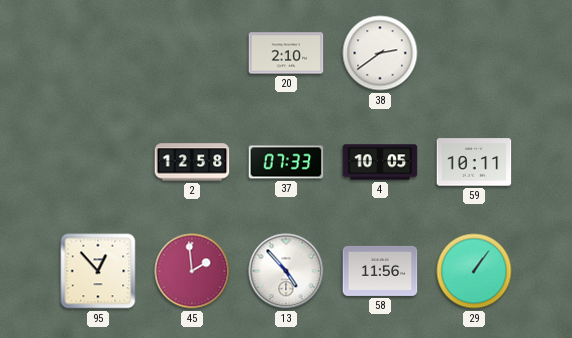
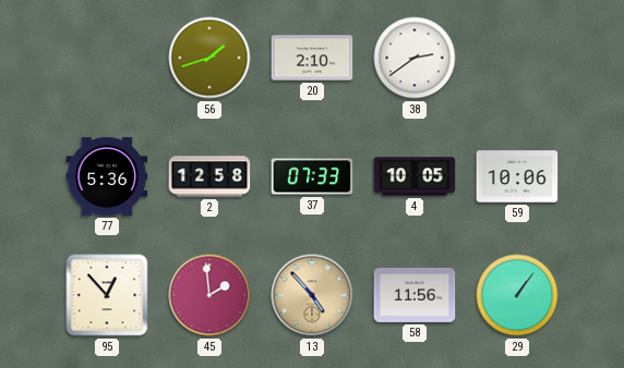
56: none -> 1:42
77: none -> 5:36
59: 10:11 -> 10:06
13 dial: white -> champagne
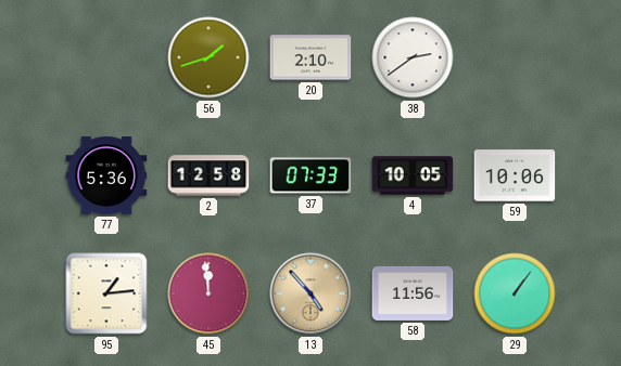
95: 12:53 -> 1:14
45: 1:59 -> 11:59
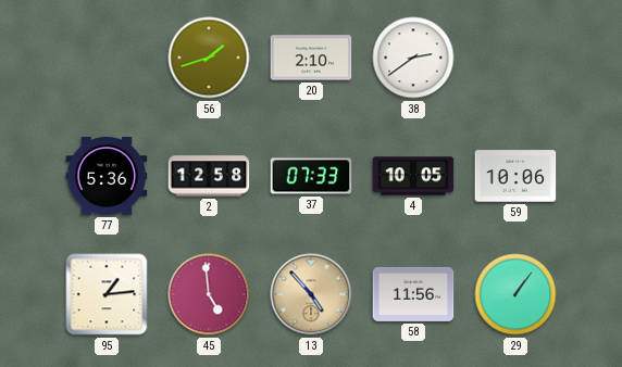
45: 11:59 -> 4:59
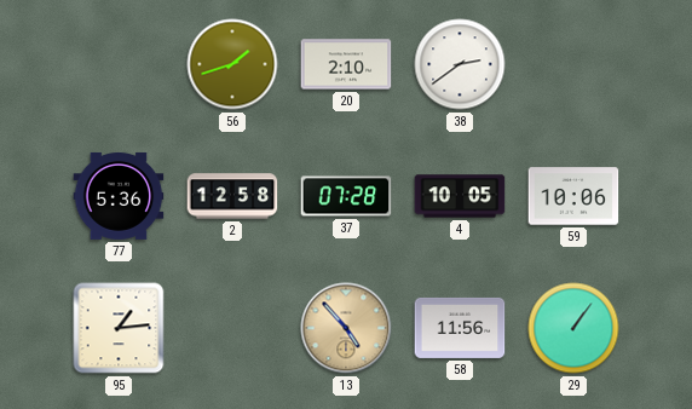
37: 07:33 -> 07:28
45: 4:59 -> none
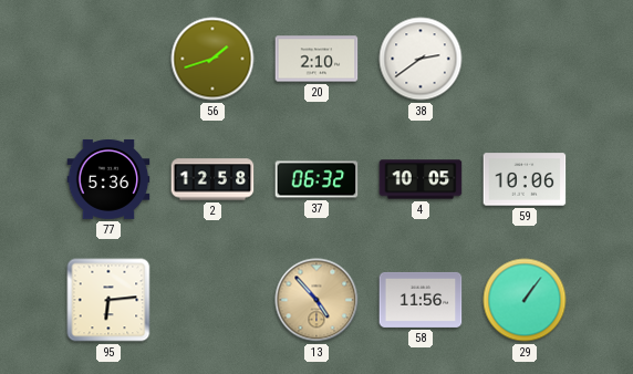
37: 07:28 -> 06:32
95: 1:14 -> 6:14
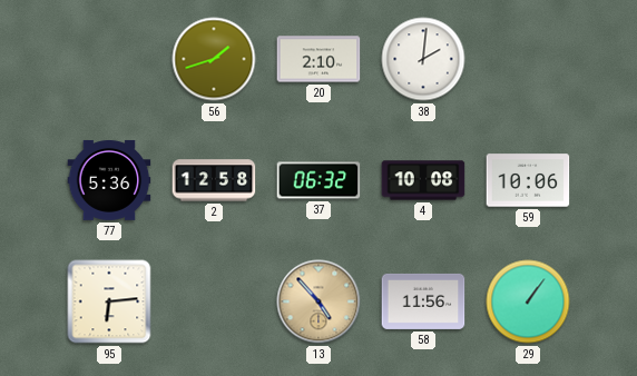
38: 2:39 -> 2:01
4: 10:05 -> 10:08
